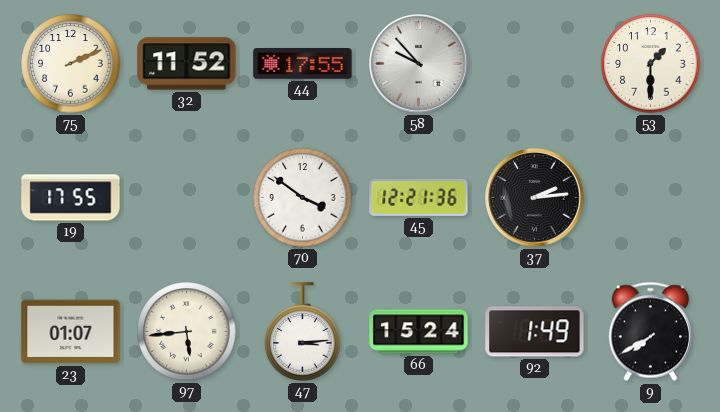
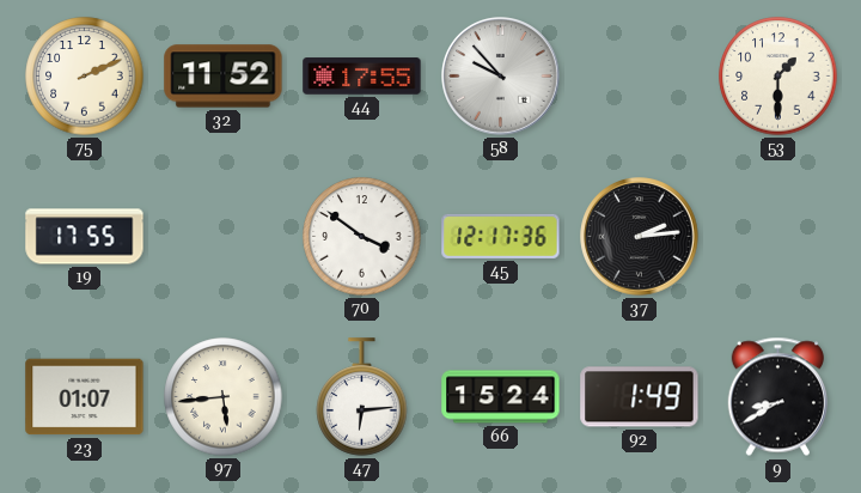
45: 12:21 -> 12:17
47: 3:14 -> 6:14
9: 7:40 -> 8:40
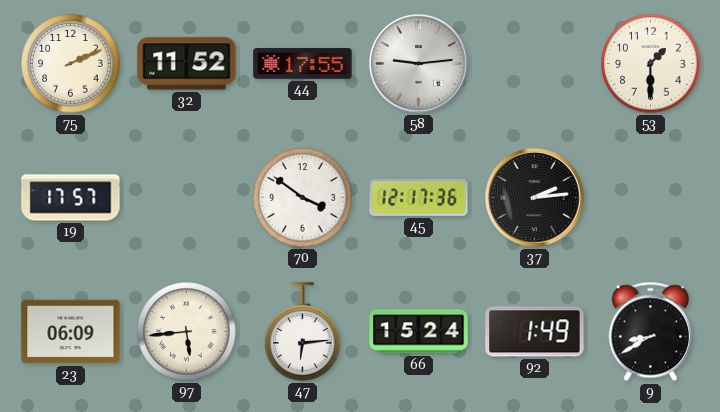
58: 9:53 -> 9:14
19: 17:55 -> 17:57
23: 01:07 -> 06:09
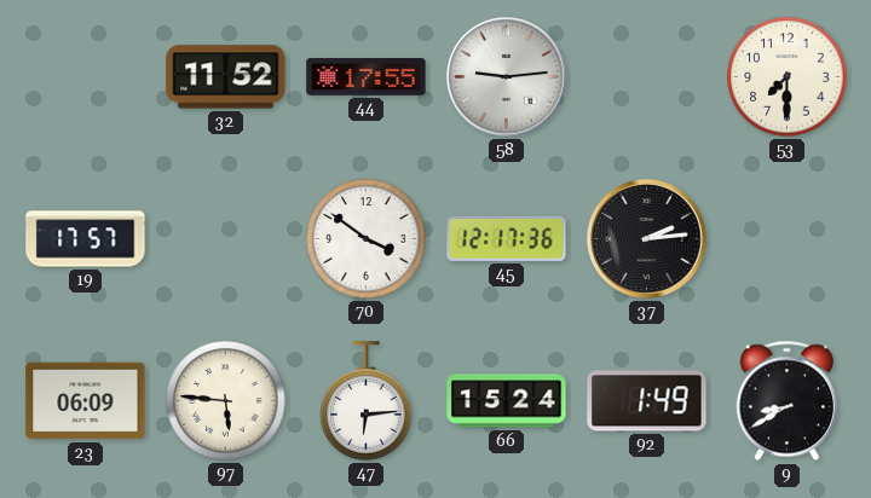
75: 2:11 -> none
53: 1:30 -> 7:30
97: 5:44 -> 5:46
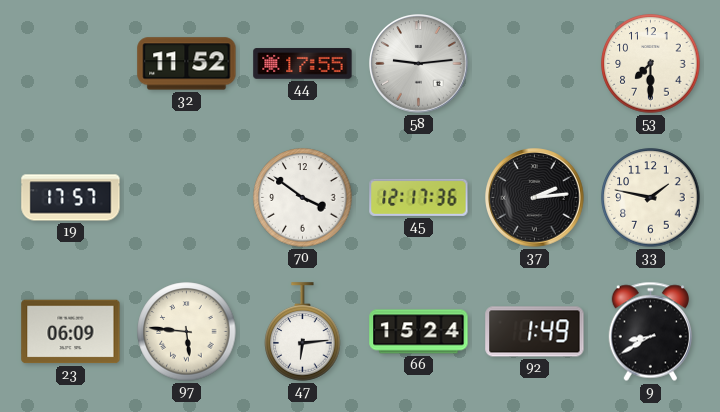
33: none -> 1:47
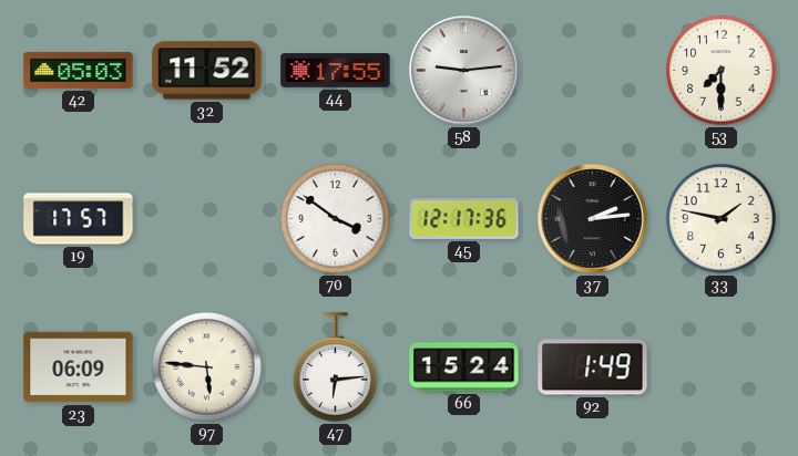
42: none -> 05:03
9: 8:40 -> none
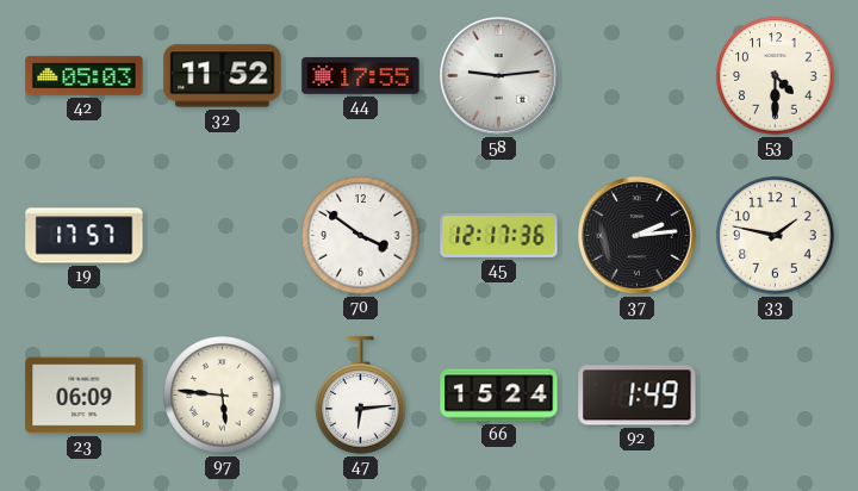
53: 7:30 -> 4:30
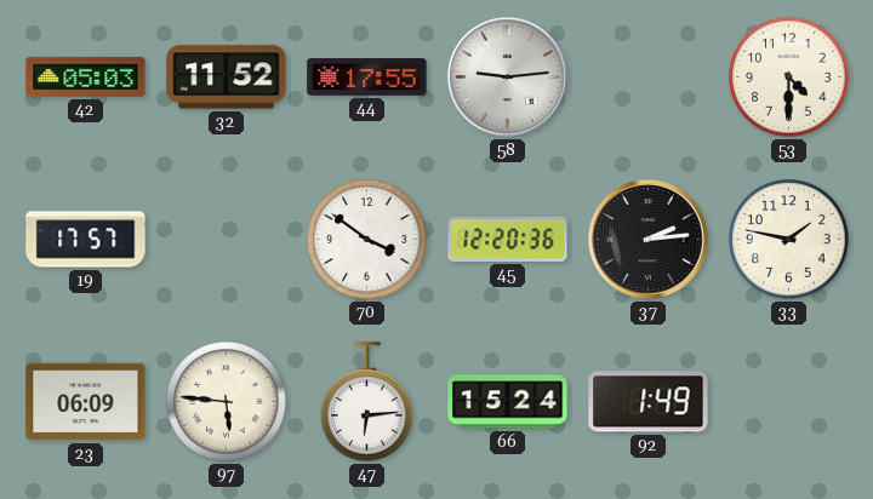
45: 12:17 -> 12:20
